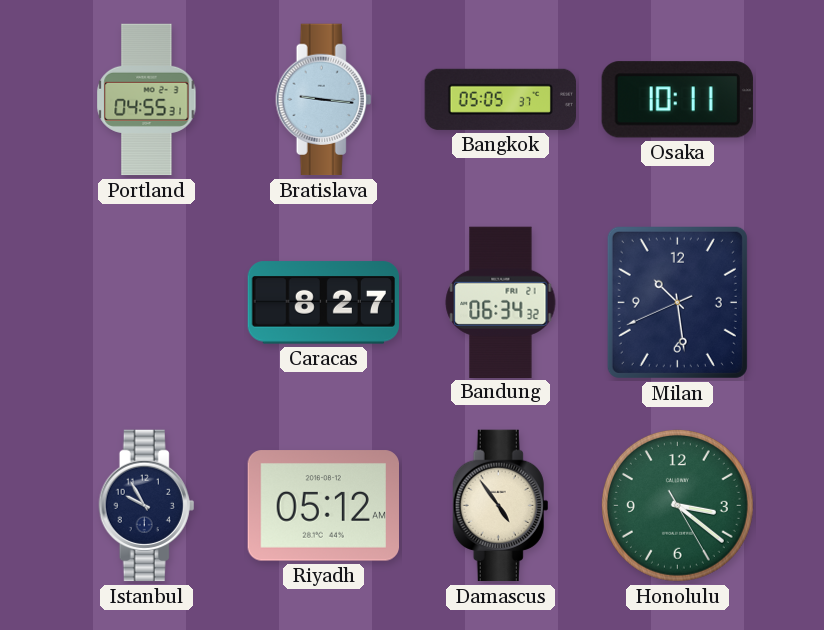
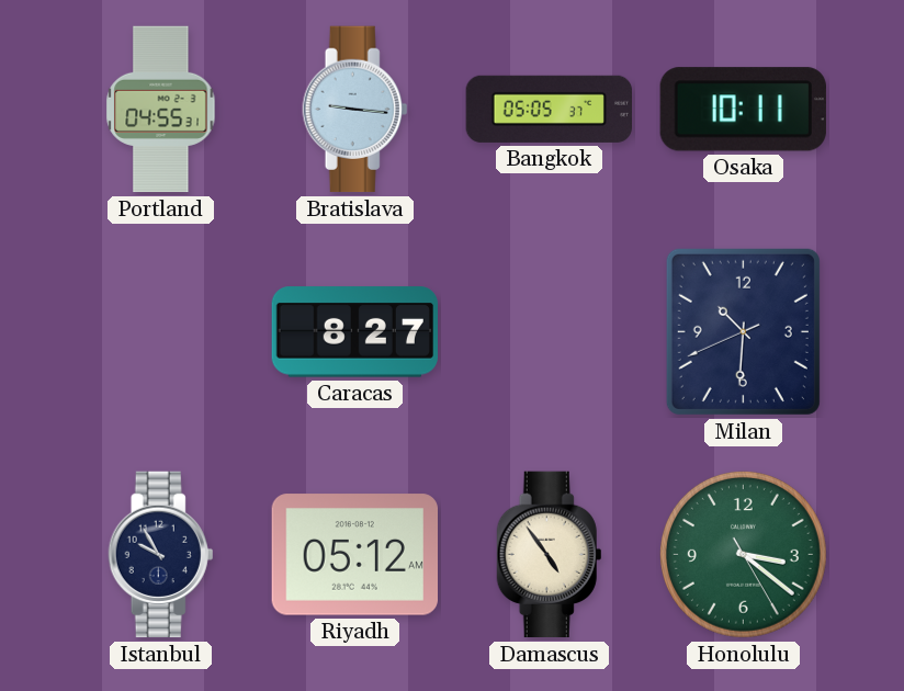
Bandung: 06:34 -> none
Milan: 10:28 -> 10:30
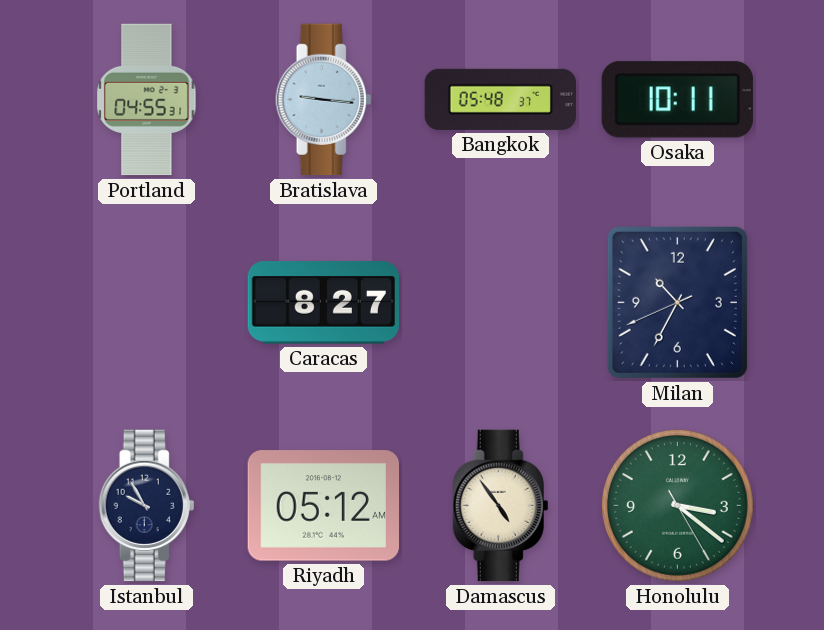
Bangkok: 05:05 -> 05:48
Milan: 10:30 -> 10:34
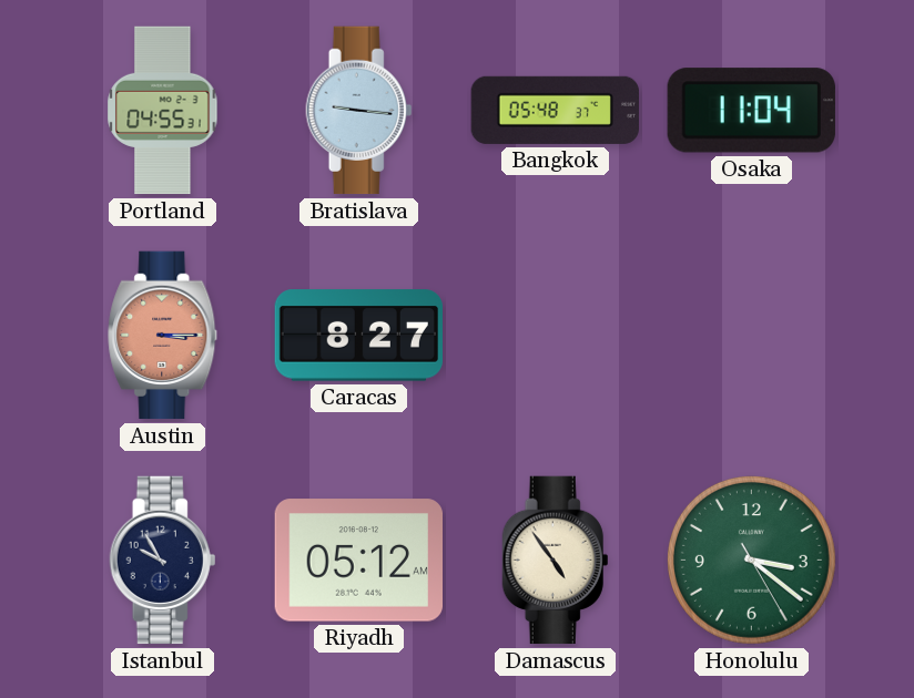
Osaka: 10:11 -> 11:04
Austin: none -> 3:15
Milan: 10:34 -> none
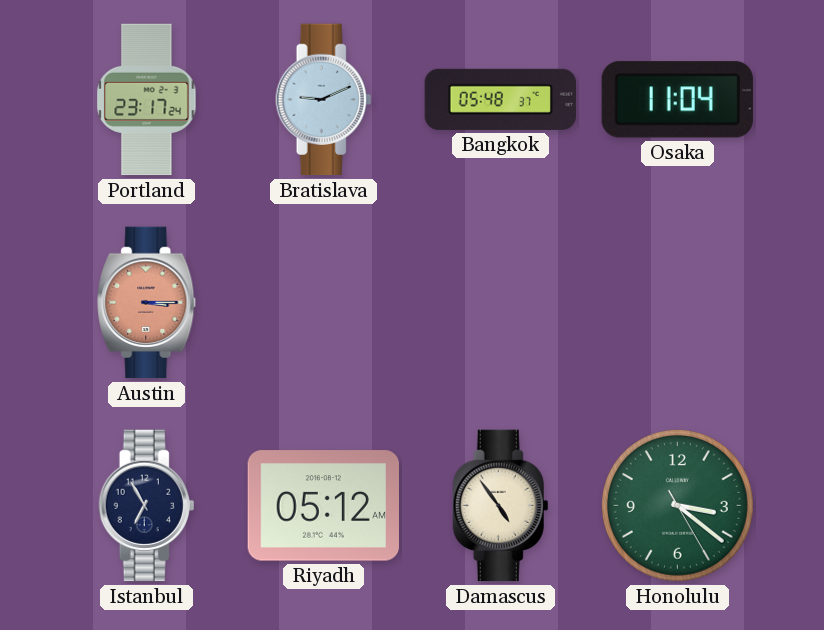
Portland: 04:55 -> 23:17
Bratislava: 9:16 -> 9:11
Caracas: 8:27 -> none
Istanbul: 9:55 -> 6:55
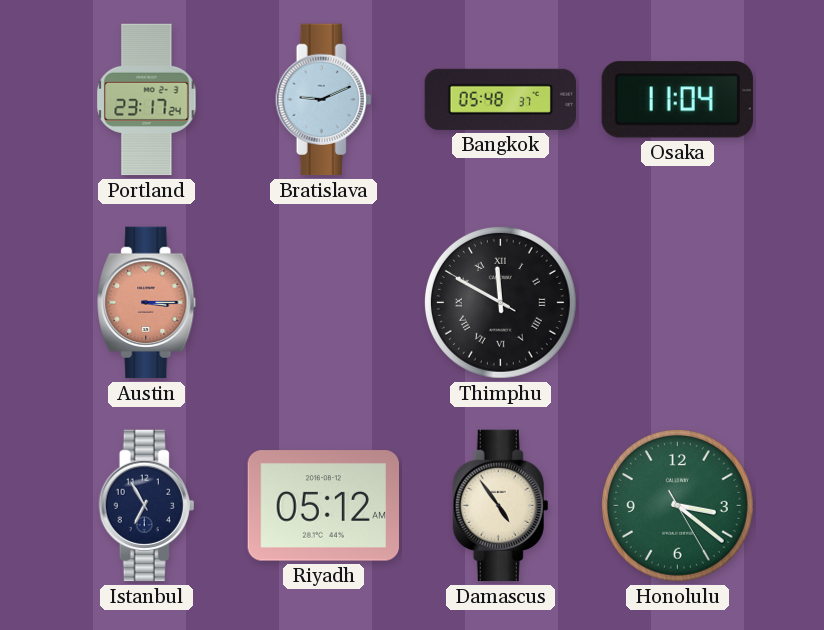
Thimphu: none -> 11:49
